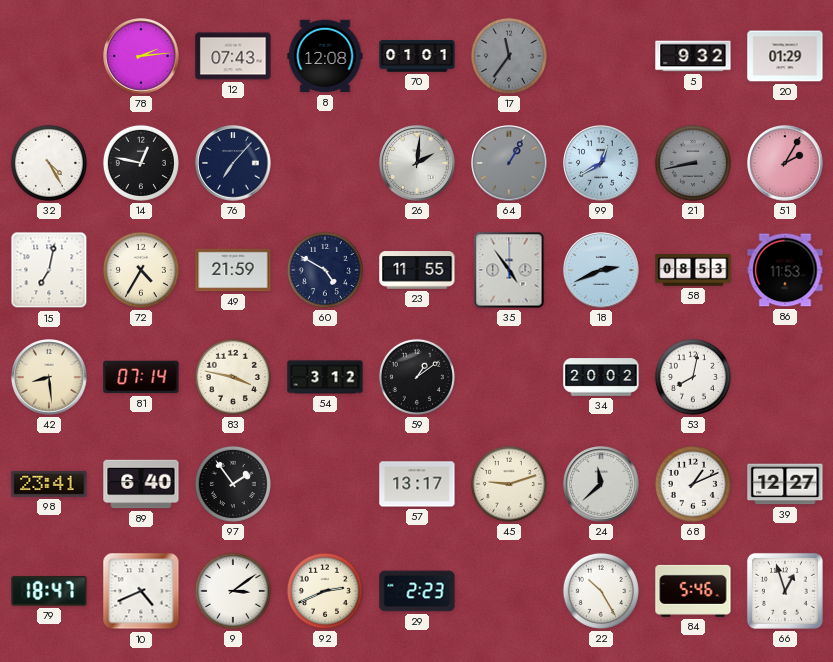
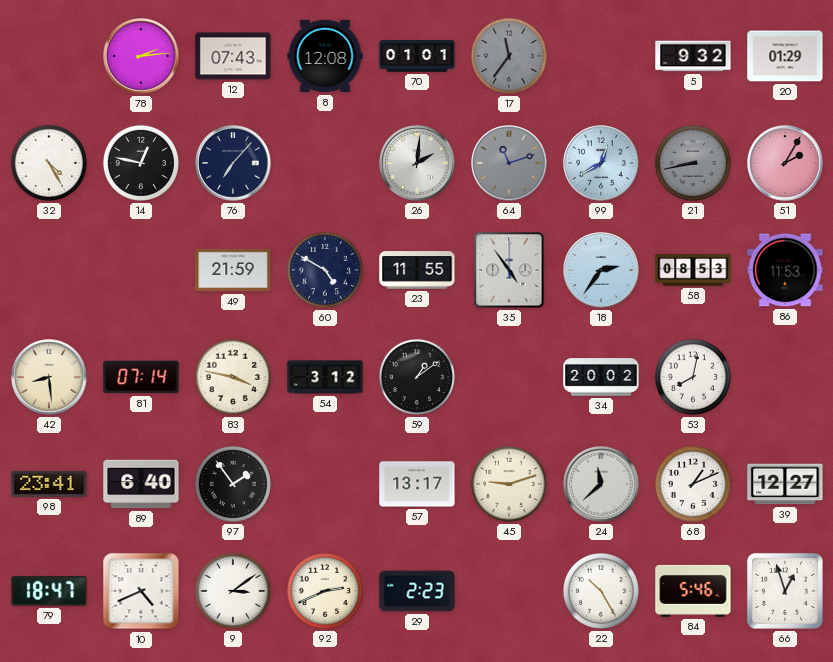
64: 1:05 -> 11:12
15: 7:02 -> none
72: 4:35 -> none
18: 2:41 -> 2:36
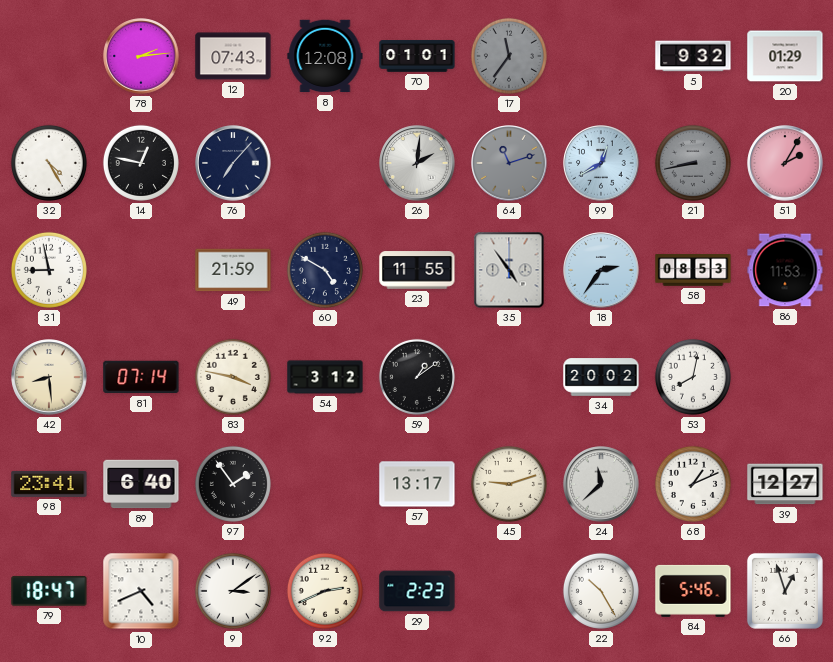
31: none -> 8:58
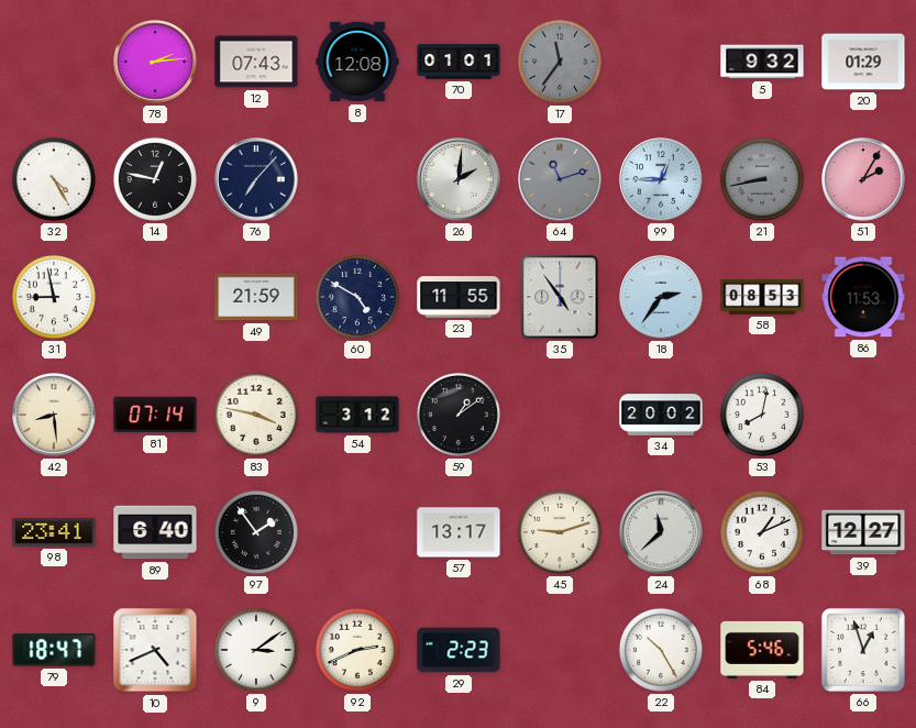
99: 12:40 -> 12:45
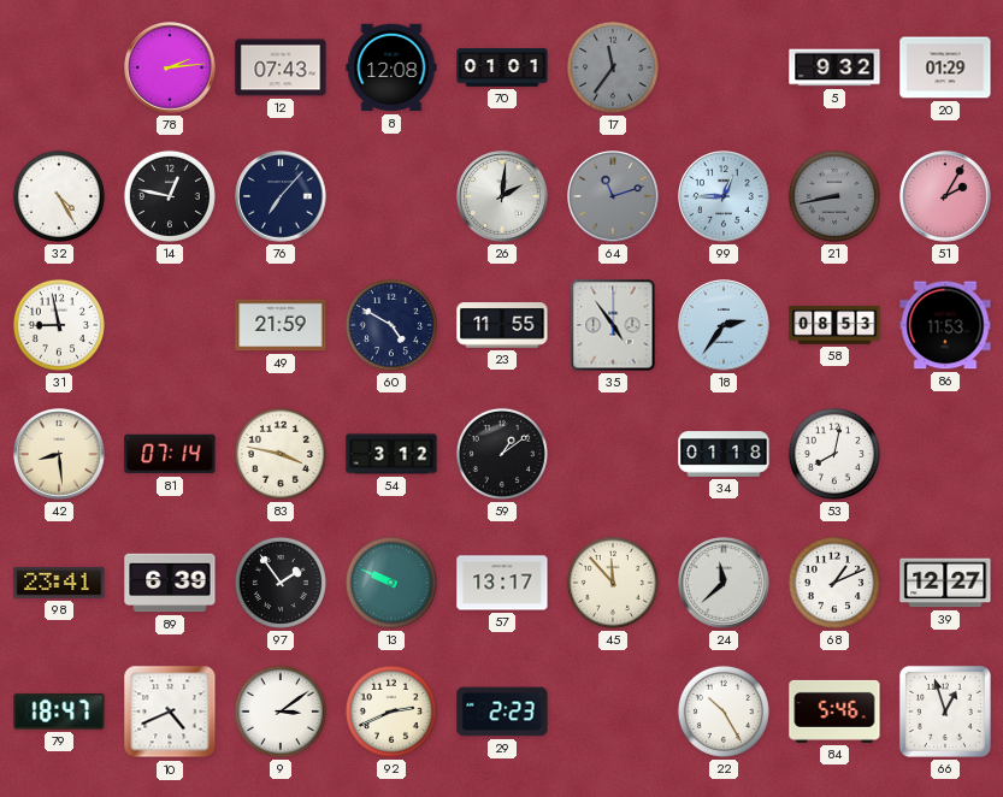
34: 20:02 -> 01:18
89: 6:40 -> 6:39
13: none -> 9:49
45: 9:12 -> 11:53
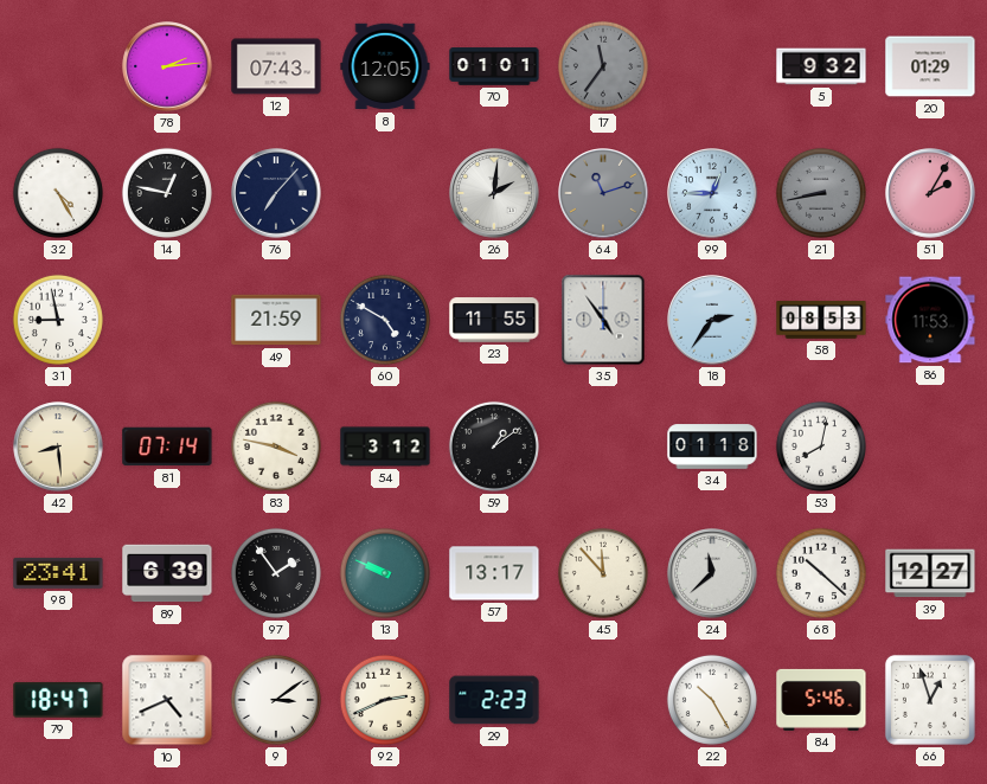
8: 12:08 -> 12:05
68: 1:11 -> 10:22
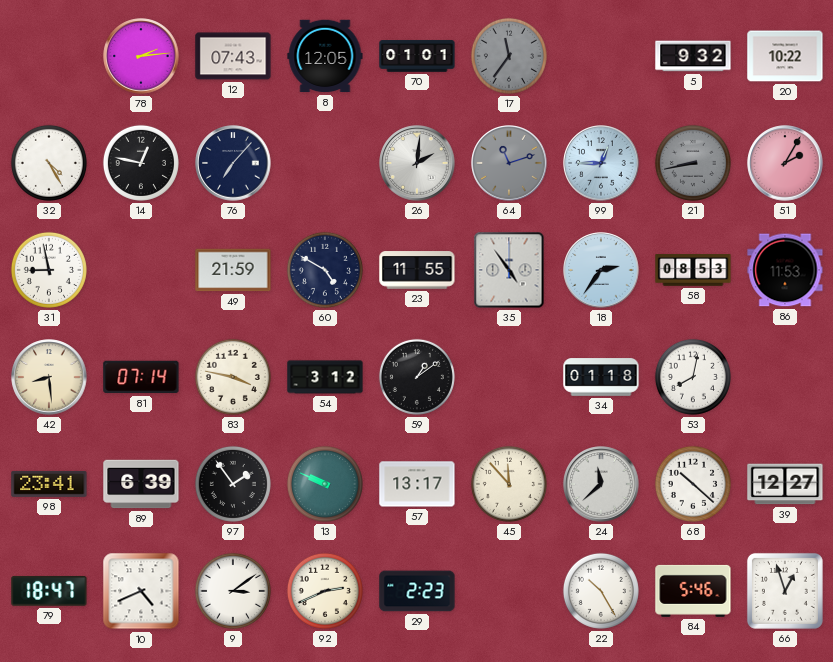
20: 01:29 -> 10:22
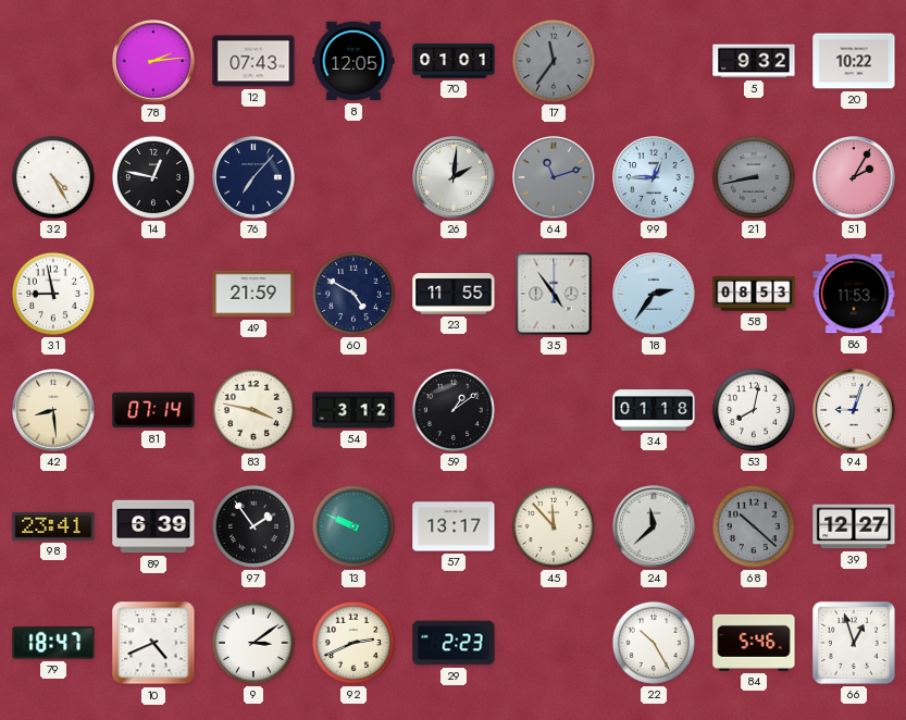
94: none -> 9:03
68 dial: white -> grey
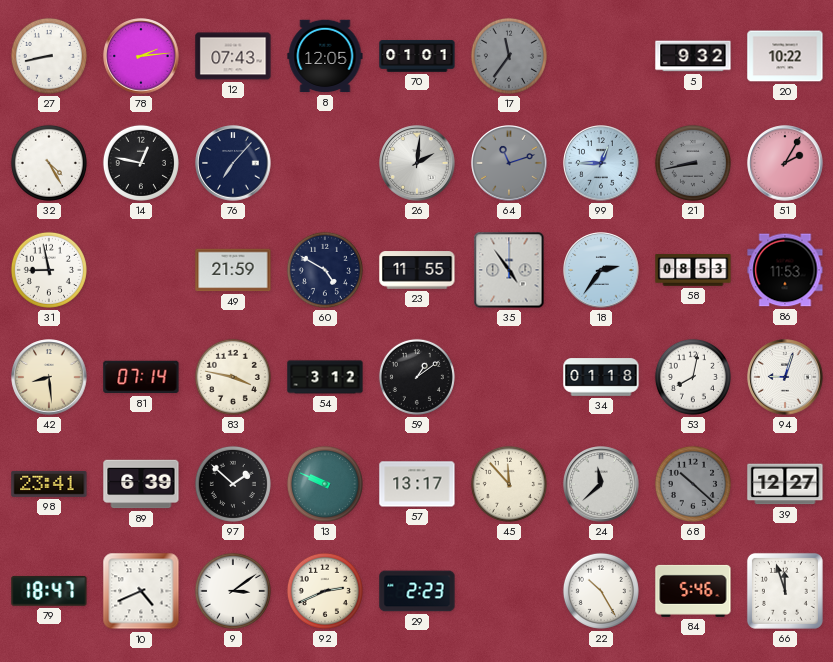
27: none -> 8:43
97: 1:54 -> 1:52
66: 12:57 -> 11:57
